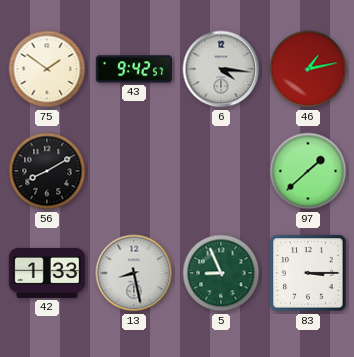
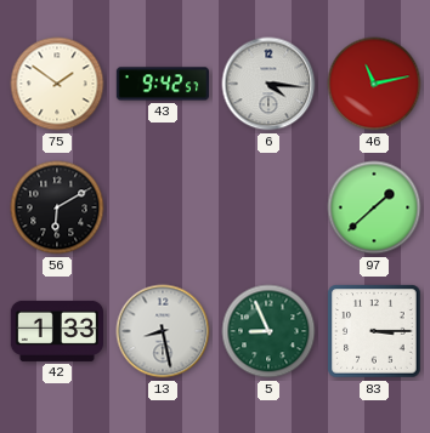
46: 1:13 -> 11:13
56: 8:10 -> 6:10
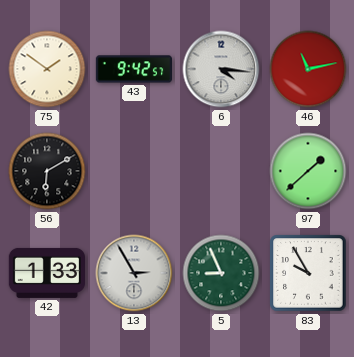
13: 8:28 -> 2:55
83: 3:15 -> 9:55
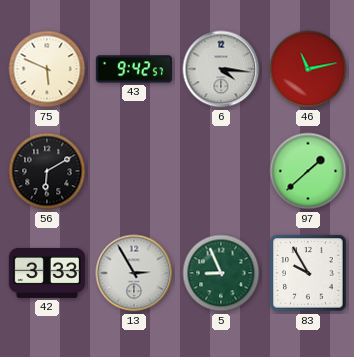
75: 1:51 -> 5:49
42: 1:33 -> 3:33
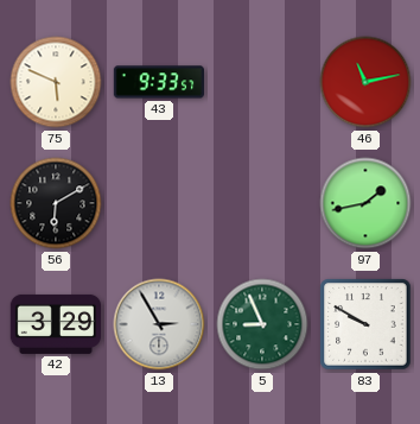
43: 9:42 -> 9:33
6: 4:16 -> none
97: 1:38 -> 1:43
42: 3:33 -> 3:29
83: 9:55 -> 9:50
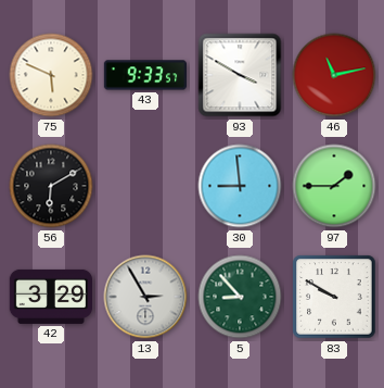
93: none -> 3:50
30: none -> 8:59
97: 1:43 -> 1:45
5: 8:56 -> 8:53
